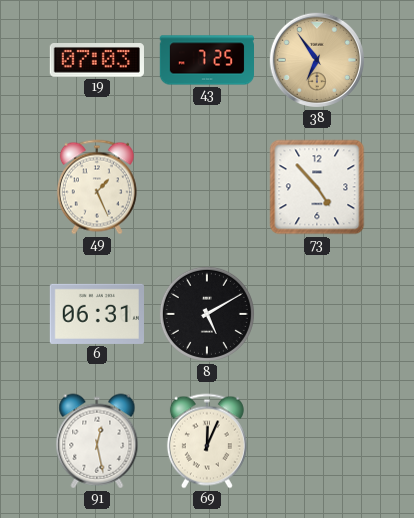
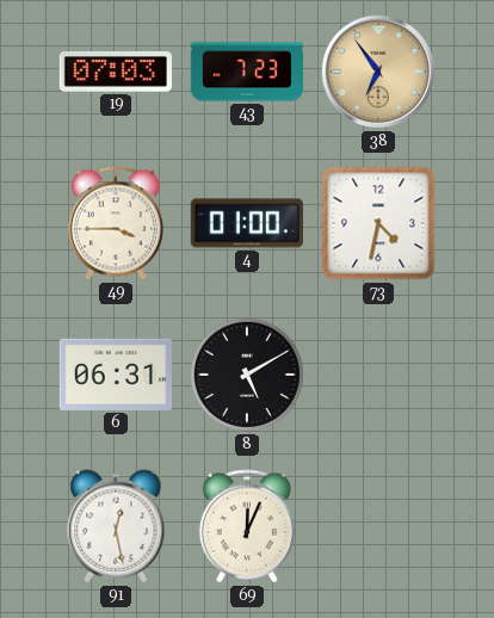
43: 7:25 -> 7:23
49: 1:26 -> 3:45
4: none -> 01:00
73: 4:53 -> 4:32
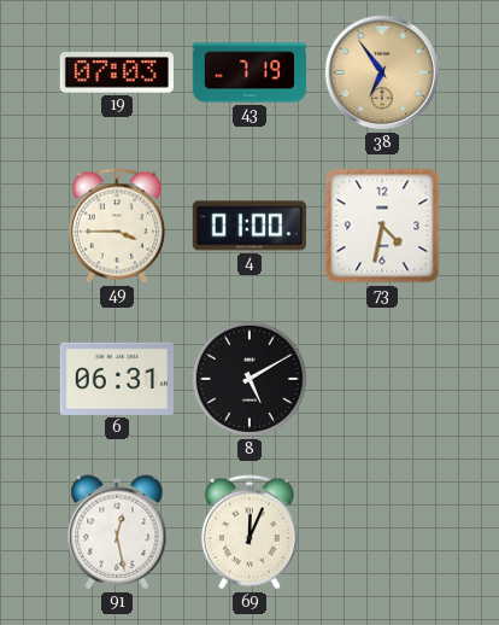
43: 7:23 -> 7:19
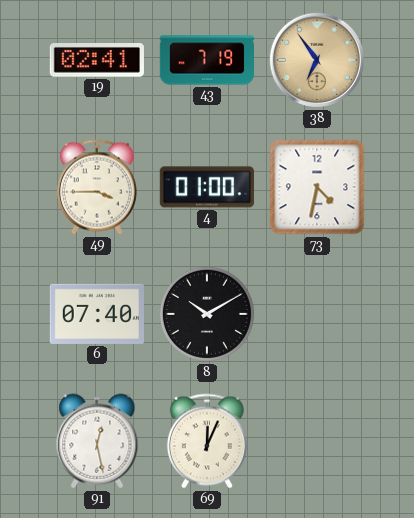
19: 07:03 -> 02:41
6: 06:31 -> 07:40
8: 5:10 -> 10:10
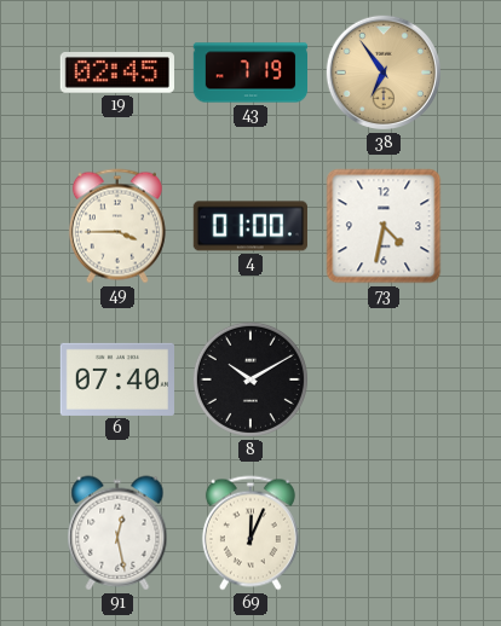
19: 02:41 -> 02:45
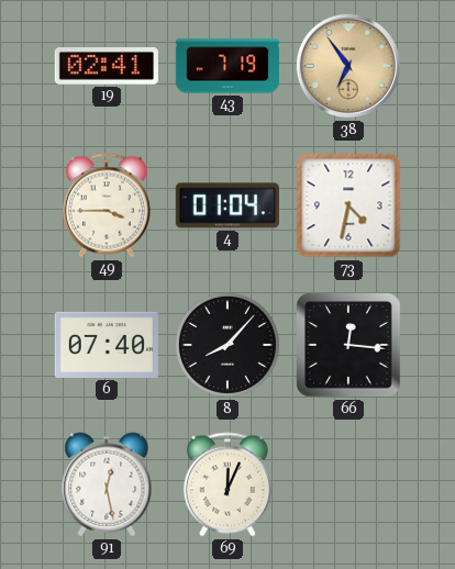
19: 02:45 -> 02:41
4: 01:00 -> 01:04
8: 10:10 -> 8:07
66: none -> 12:16
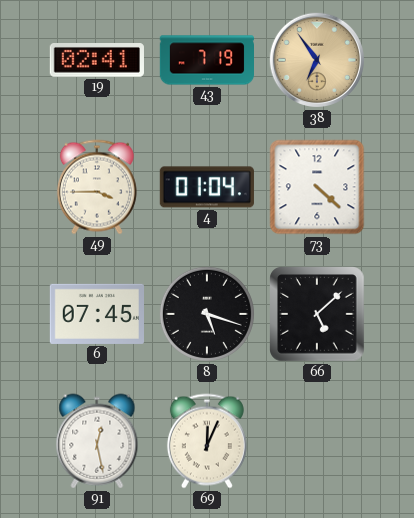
73: 4:32 -> 4:22
6: 07:40 -> 07:45
8: 8:07 -> 5:18
66: 12:16 -> 5:08
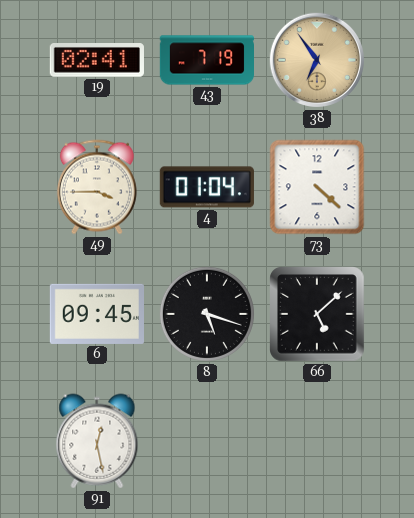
6: 07:45 -> 09:45
69: 12:04 -> none
